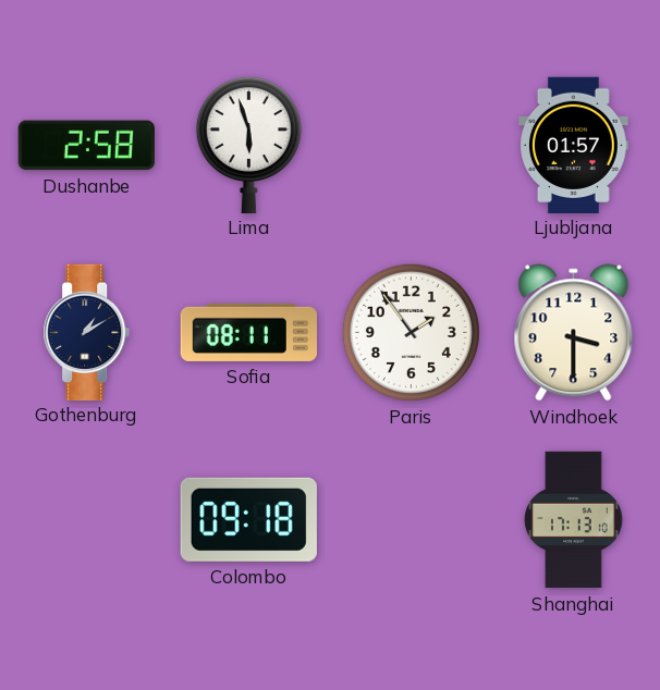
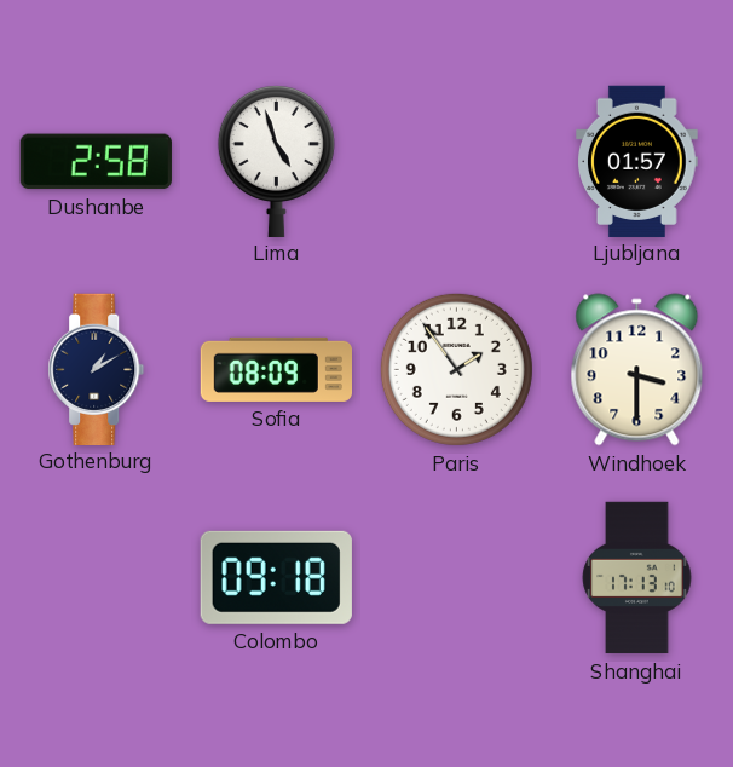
Lima: 5:57 -> 4:57
Sofia: 08:11 -> 08:09
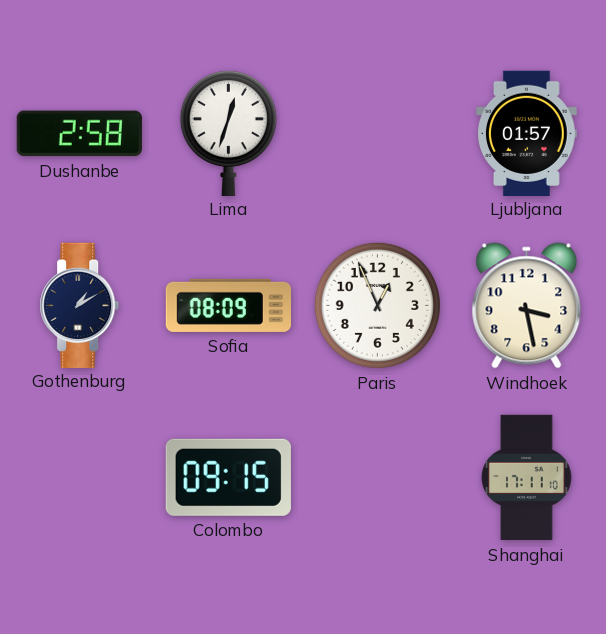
Lima: 4:57 -> 12:33
Paris: 1:54 -> 12:56
Windhoek: 3:30 -> 3:28
Colombo: 09:18 -> 09:15
Shanghai: 17:13 -> 17:11
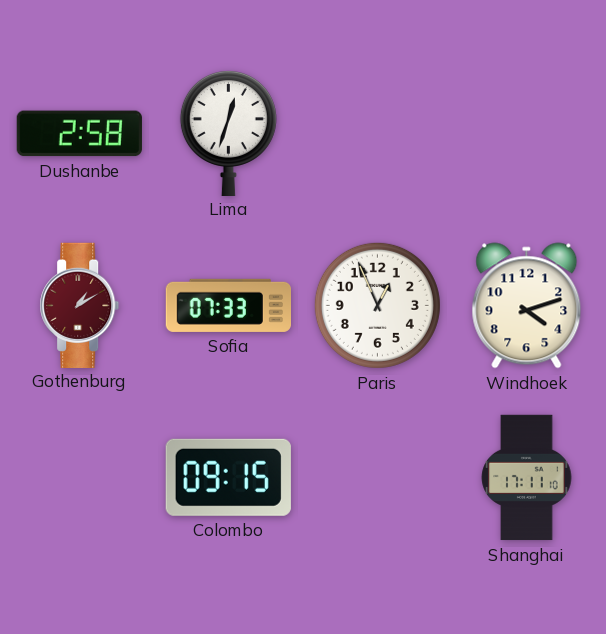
Ljubljana: 01:57 -> none
Gothenburg dial: navy -> burgundy
Sofia: 08:09 -> 07:33
Windhoek: 3:28 -> 4:12
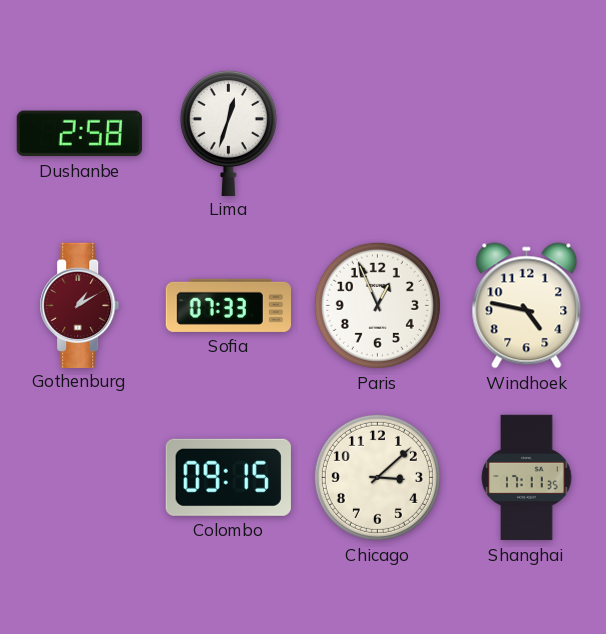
Windhoek: 4:12 -> 4:47
Chicago: none -> 3:08
Shanghai: 17:11:10 -> 17:11:35
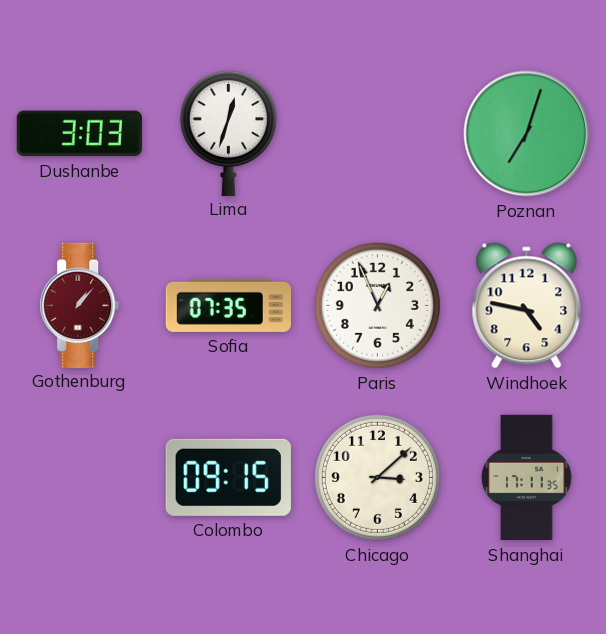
Dushanbe: 2:58 -> 3:03
Poznan: none -> 7:03
Gothenburg: 1:10 -> 1:07
Sofia: 07:33 -> 07:35
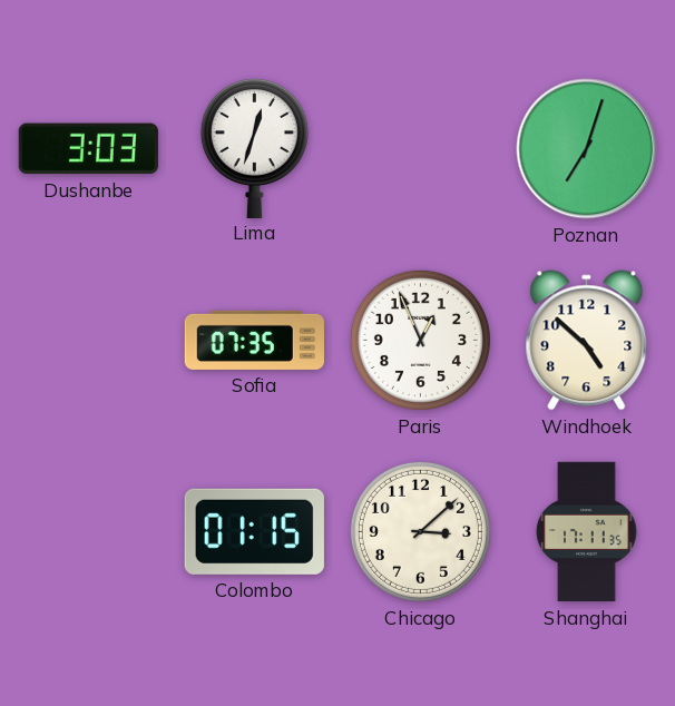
Gothenburg: 1:07 -> none
Windhoek: 4:47 -> 4:52
Colombo: 09:15 -> 01:15
